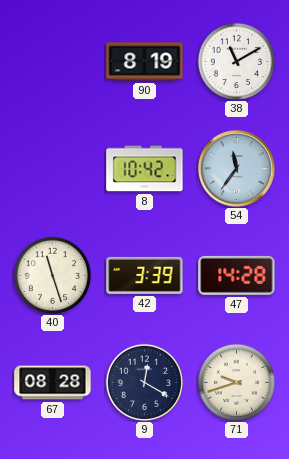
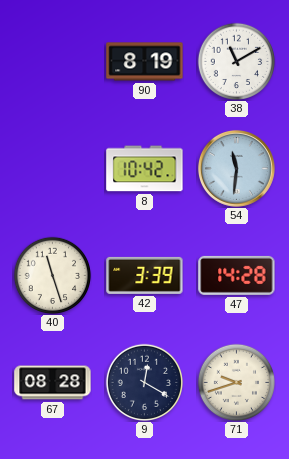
54: 11:36 -> 11:31
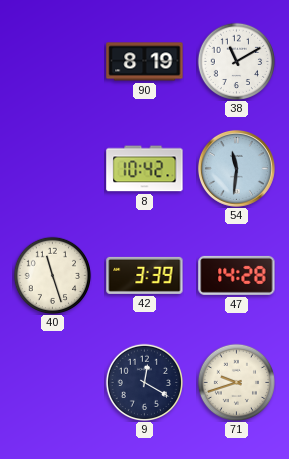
67: 08:28 -> none
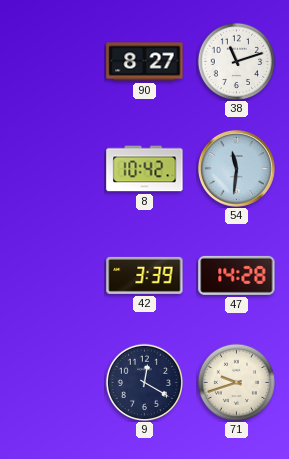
90: 8:19 -> 8:27
38: 11:10 -> 11:12
40: 11:27 -> none
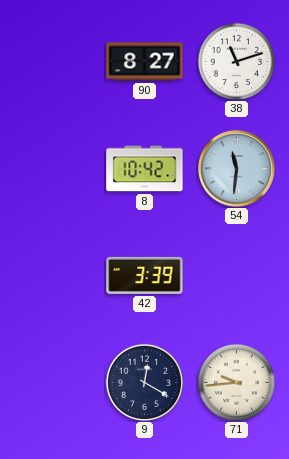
47: 14:28 -> none
71: 9:42 -> 9:44
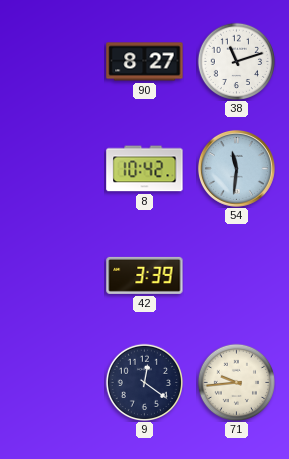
9: 12:20 -> 12:21
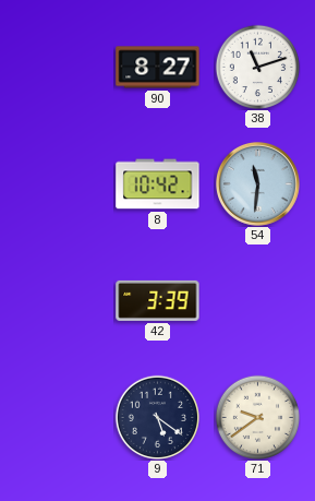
9: 12:21 -> 5:21
71: 9:44 -> 9:39
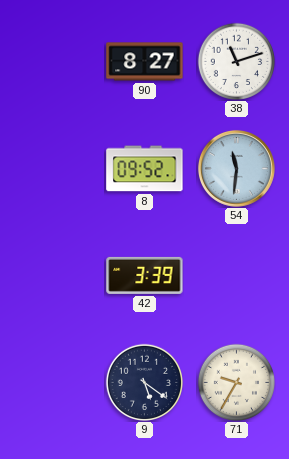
8: 10:42 -> 09:52
71: 9:39 -> 9:35
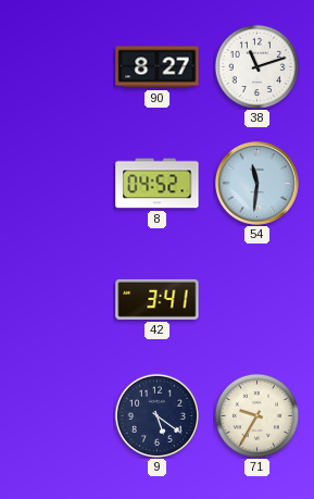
8: 09:52 -> 04:52
42: 3:39 -> 3:41
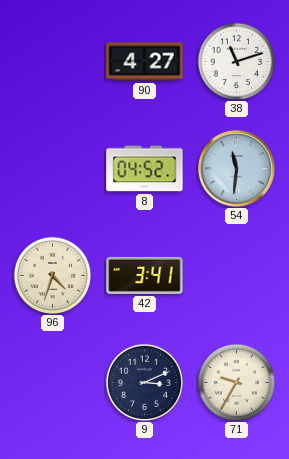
90: 8:27 -> 4:27
96: none -> 4:33
9: 5:21 -> 3:11
